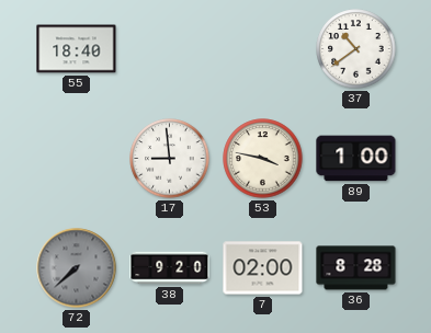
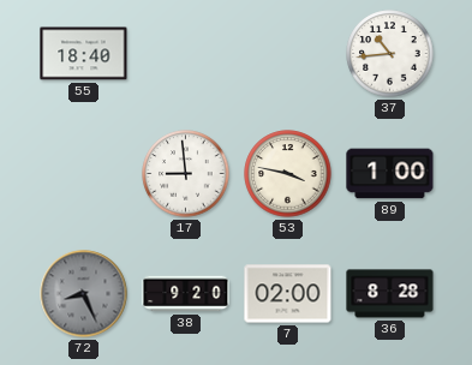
37: 10:39 -> 10:44
72: 7:38 -> 8:26
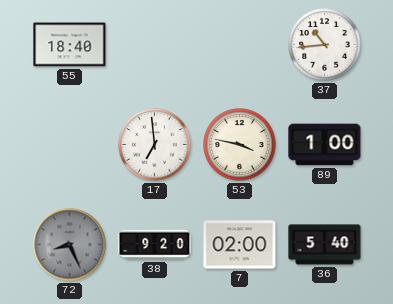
17: 8:59 -> 6:59
36: 8:28 -> 5:40
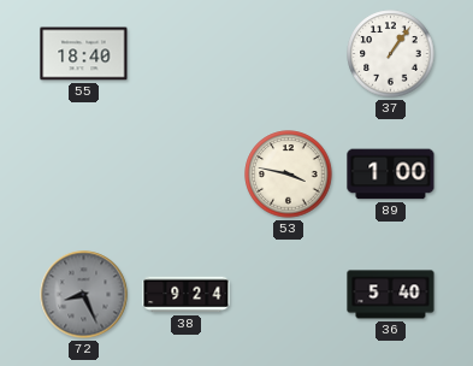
37: 10:44 -> 1:06
17: 6:59 -> none
38: 9:20 -> 9:24
7: 02:00 -> none
